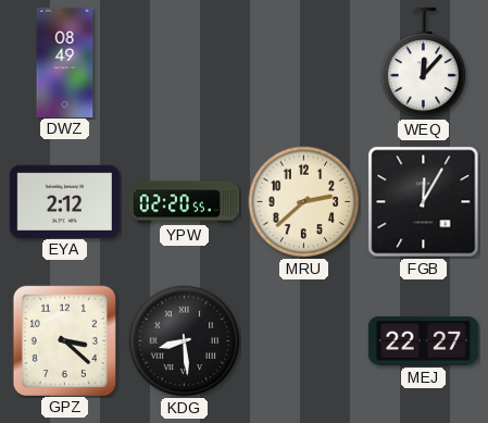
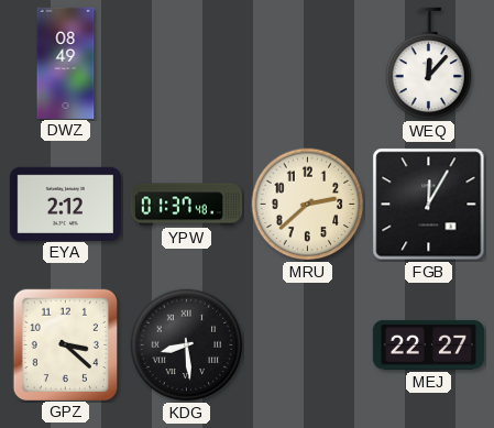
YPW: 02:20 -> 01:37
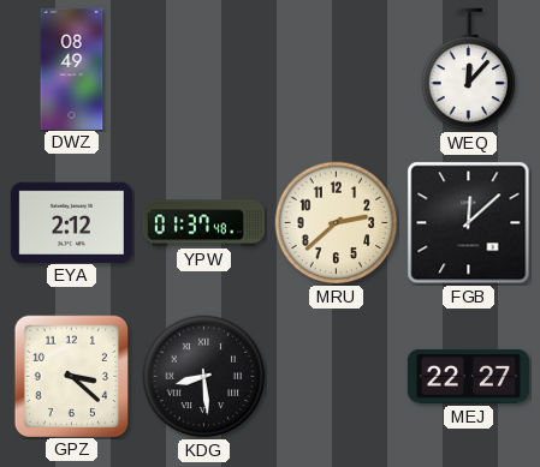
FGB: 12:05 -> 12:08
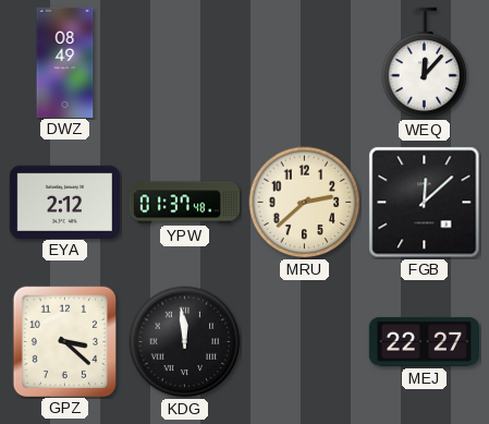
KDG: 8:29 -> 11:59
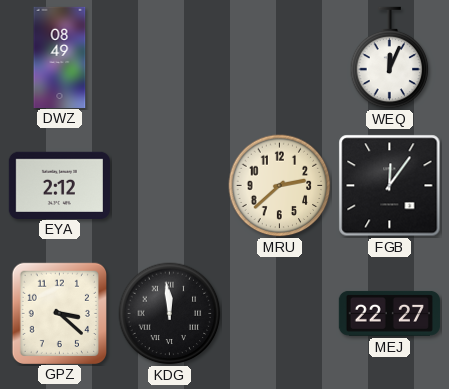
WEQ: 12:07 -> 12:04
YPW: 01:37 -> none
FGB: 12:08 -> 12:06
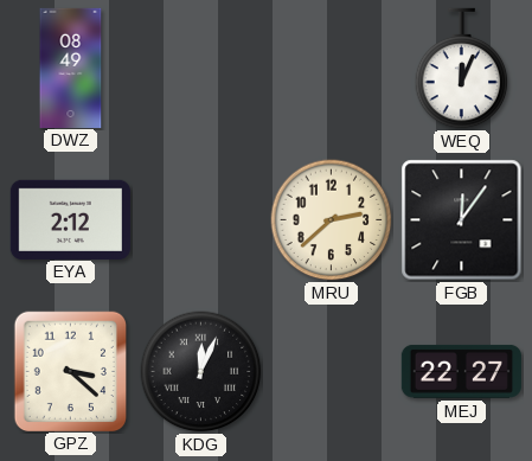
KDG: 11:59 -> 12:04
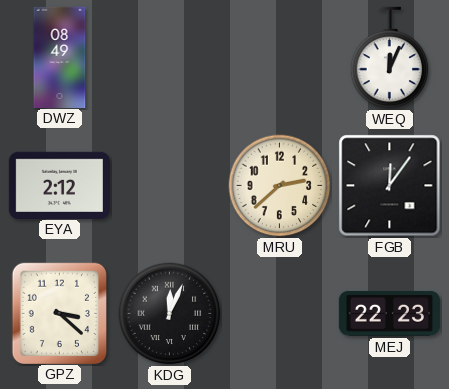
MEJ: 22:27 -> 22:23
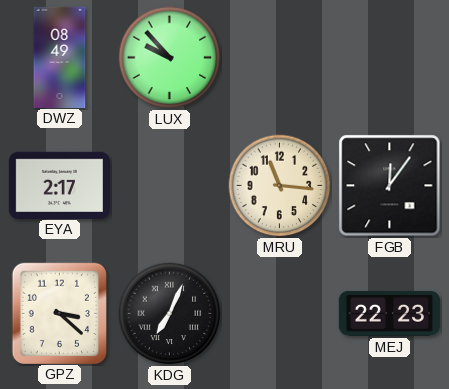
LUX: none -> 9:53
WEQ: 12:04 -> none
EYA: 2:12 -> 2:17
MRU: 2:38 -> 11:16
KDG: 12:04 -> 7:04
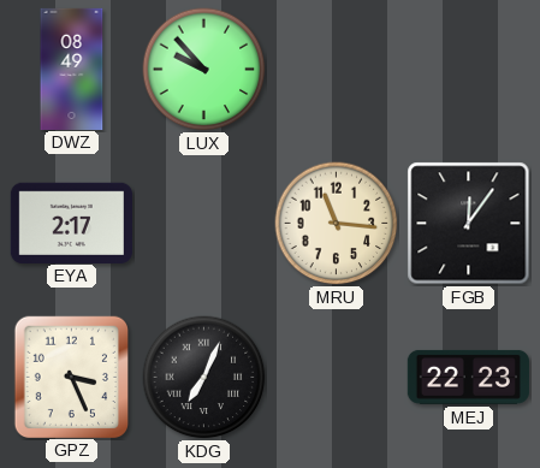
GPZ: 3:22 -> 3:26
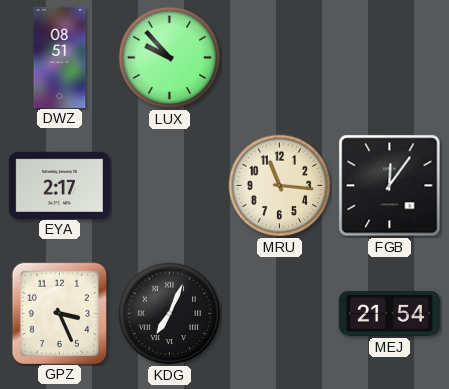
DWZ: 08:49 -> 08:51
MEJ: 22:23 -> 21:54
